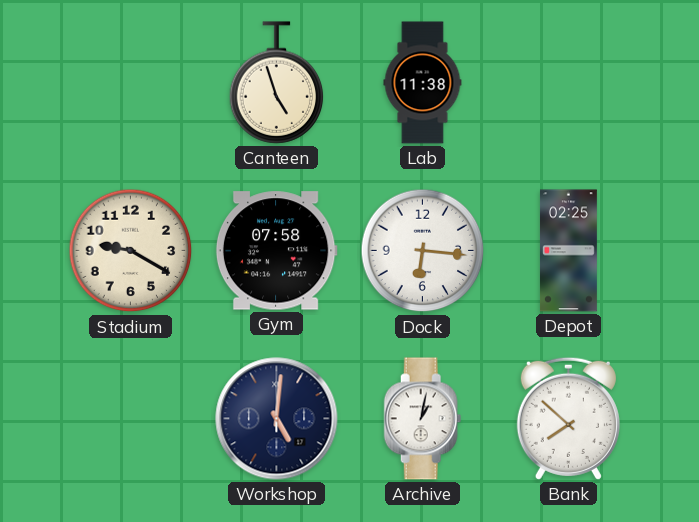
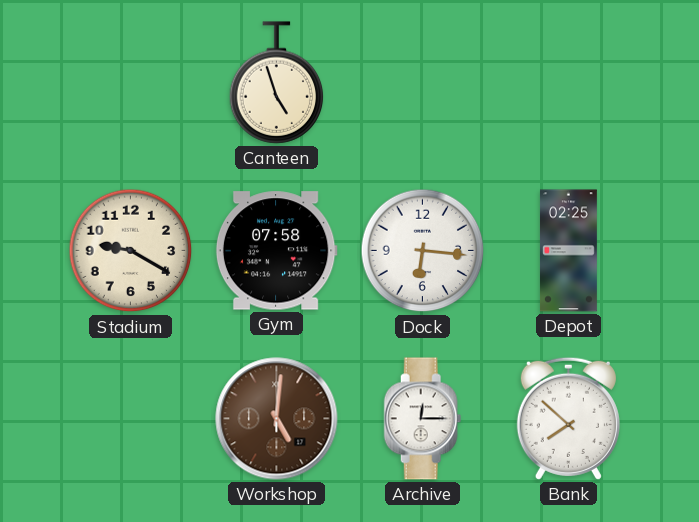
Lab: 11:38 -> none
Workshop dial: navy -> brown
Archive: 1:02 -> 12:15
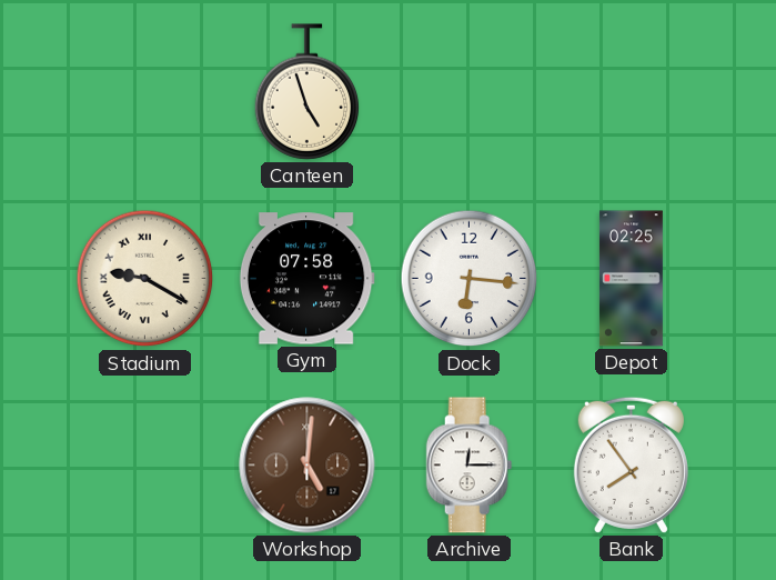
Stadium numerals: Arabic -> Roman
Bank: 7:52 -> 7:54
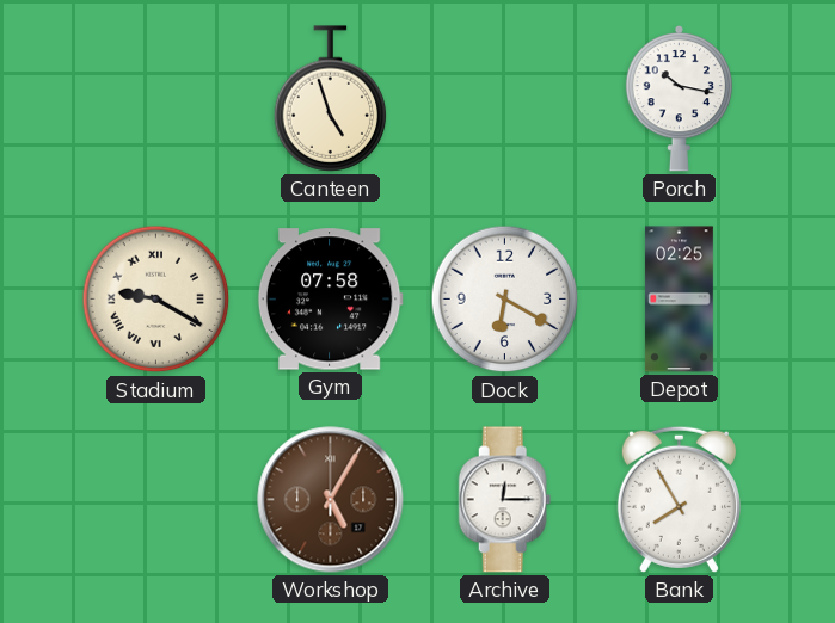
Porch: none -> 10:17
Dock: 6:16 -> 6:20
Workshop: 5:01 -> 5:05
Bank: 7:54 -> 7:55
